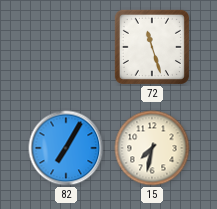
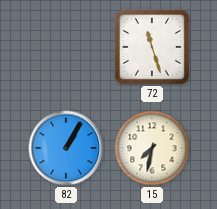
82: 7:05 -> 1:05
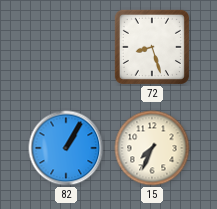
72: 11:27 -> 8:27
15: 7:32 -> 7:34
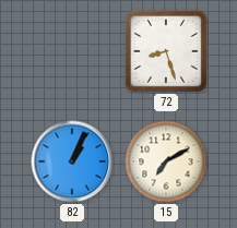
82: 1:05 -> 1:04
15: 7:34 -> 7:10
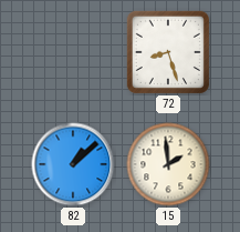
82: 1:04 -> 1:08
15: 7:10 -> 1:59
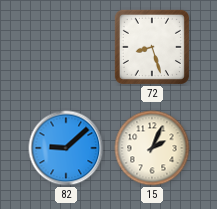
82: 1:08 -> 9:08
15: 1:59 -> 2:04
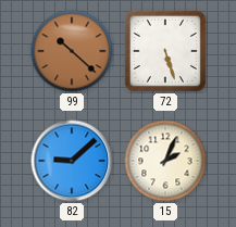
99: none -> 10:22
72: 8:27 -> 5:27
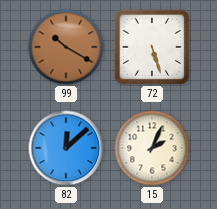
99: 10:22 -> 10:20
82: 9:08 -> 12:08
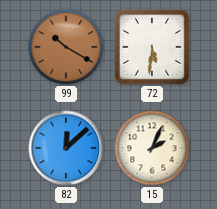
72: 5:27 -> 5:31
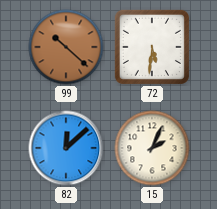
99: 10:20 -> 10:22
